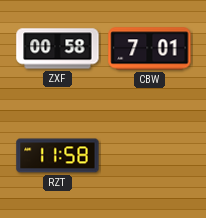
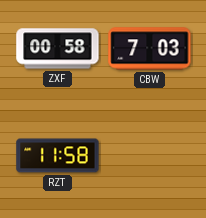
CBW: 7:01 -> 7:03
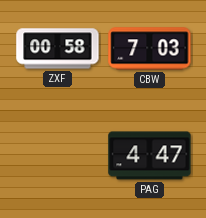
RZT: 11:58 -> none
PAG: none -> 4:47
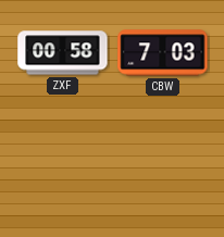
PAG: 4:47 -> none
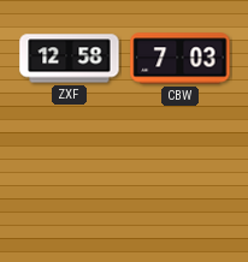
ZXF: 00:58 -> 12:58
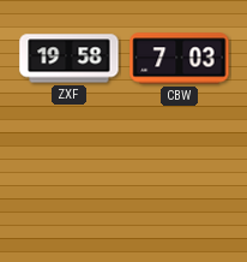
ZXF: 12:58 -> 19:58
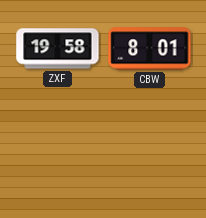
CBW: 7:03 -> 8:01
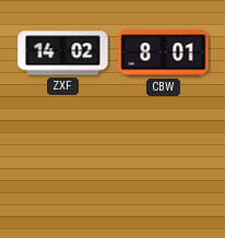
ZXF: 19:58 -> 14:02
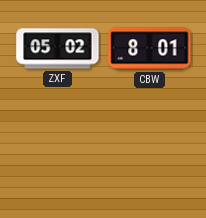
ZXF: 14:02 -> 05:02
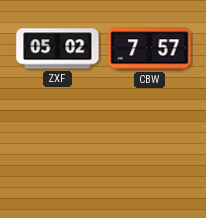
CBW: 8:01 -> 7:57
